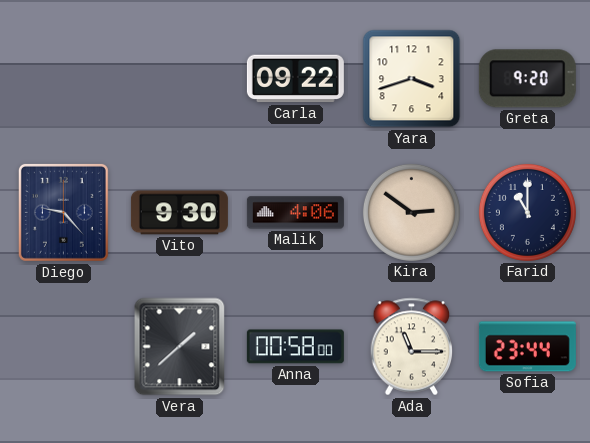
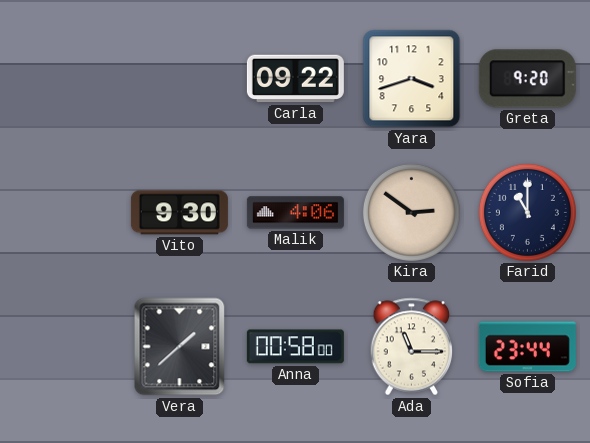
Diego: 9:23 -> none
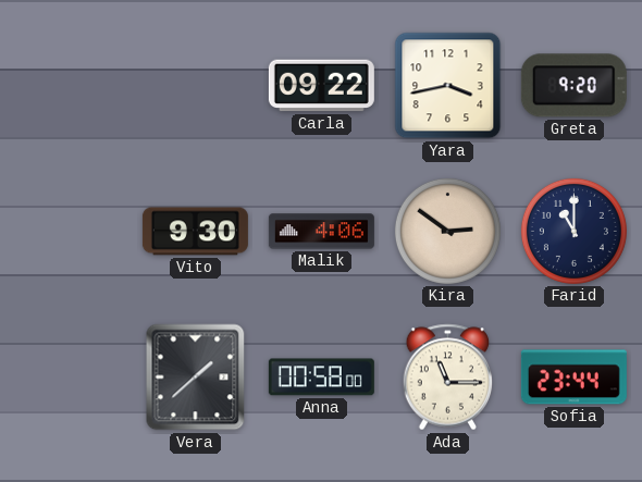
Yara: 3:42 -> 3:43
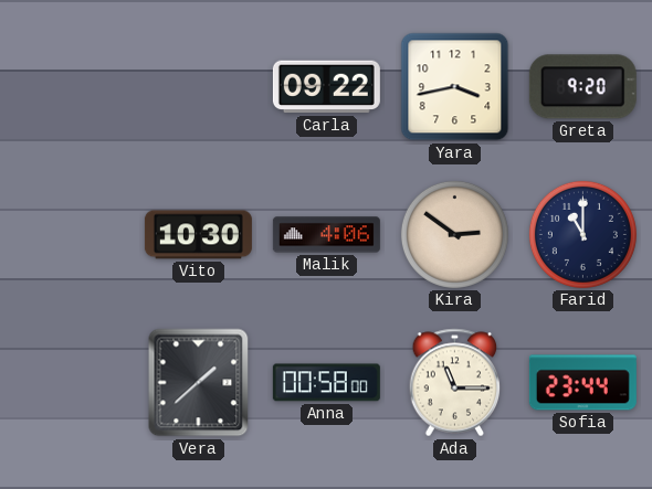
Vito: 9:30 -> 10:30
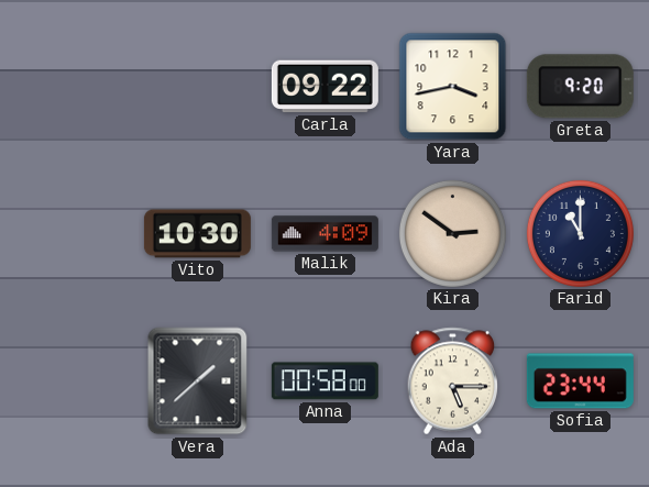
Malik: 4:06 -> 4:09
Ada: 11:15 -> 5:15
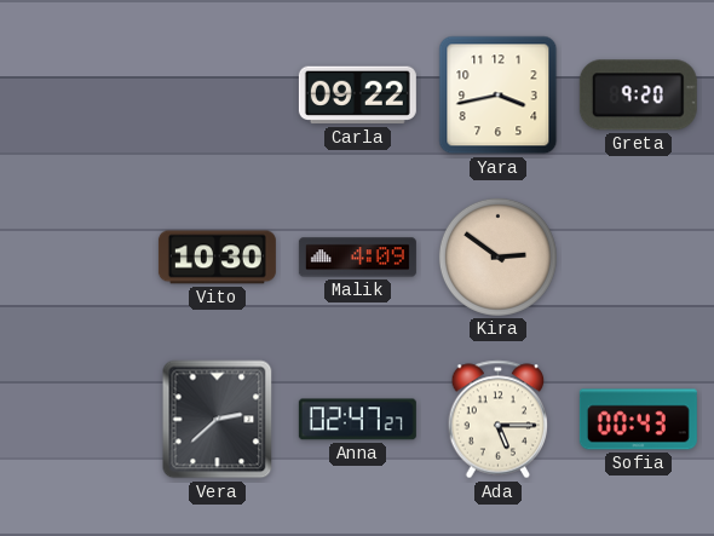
Farid: 11:00 -> none
Vera: 1:38 -> 2:38
Anna: 00:58 -> 02:47
Sofia: 23:44 -> 00:43
